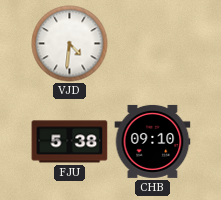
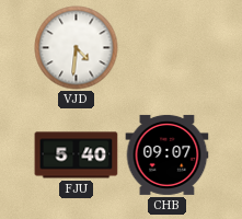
FJU: 5:38 -> 5:40
CHB: 09:10 -> 09:07
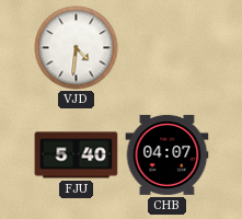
CHB: 09:07 -> 04:07
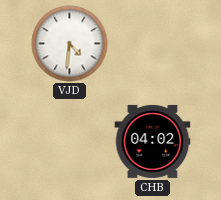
FJU: 5:40 -> none
CHB: 04:07 -> 04:02
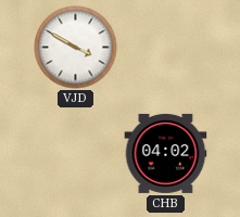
VJD: 4:31 -> 3:50
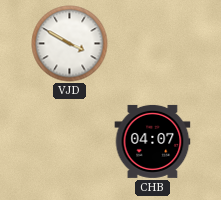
CHB: 04:02 -> 04:07
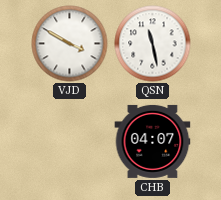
QSN: none -> 11:28
